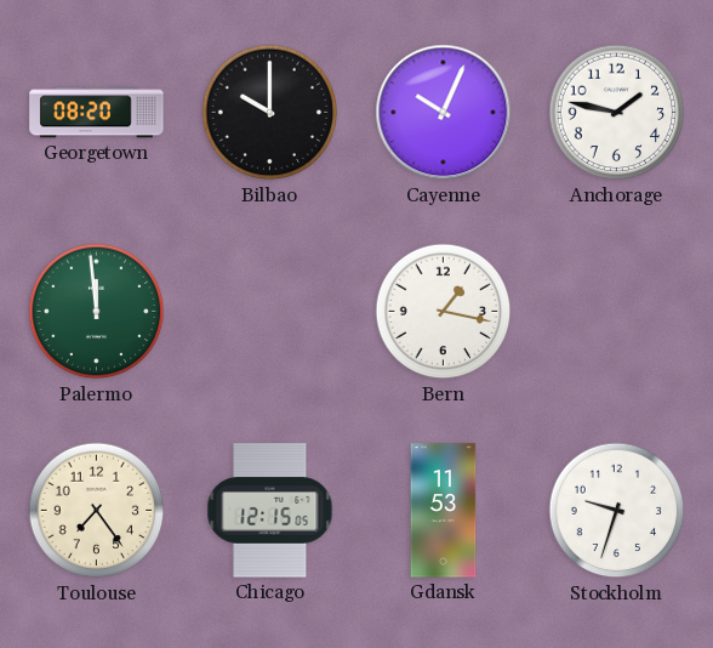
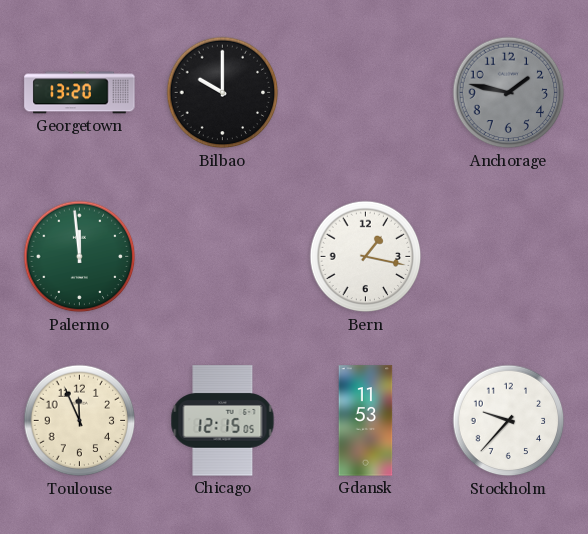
Georgetown: 08:20 -> 13:20
Cayenne: 10:04 -> none
Anchorage dial: white -> grey
Toulouse: 7:24 -> 11:56
Stockholm: 9:33 -> 9:37
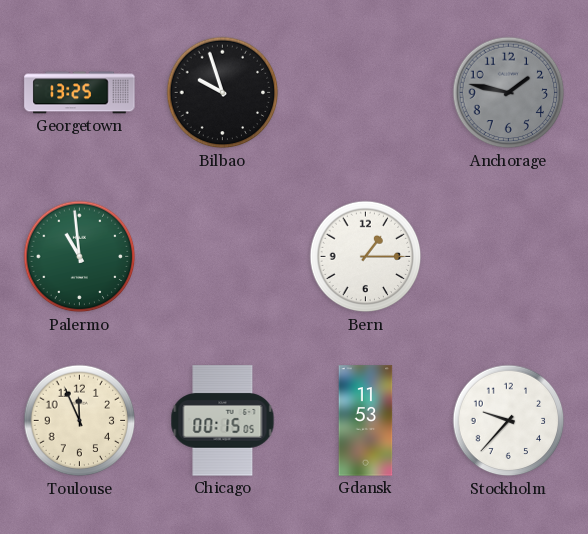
Georgetown: 13:20 -> 13:25
Bilbao: 10:00 -> 9:57
Palermo: 11:59 -> 10:59
Bern: 1:17 -> 1:15
Chicago: 12:15 -> 00:15
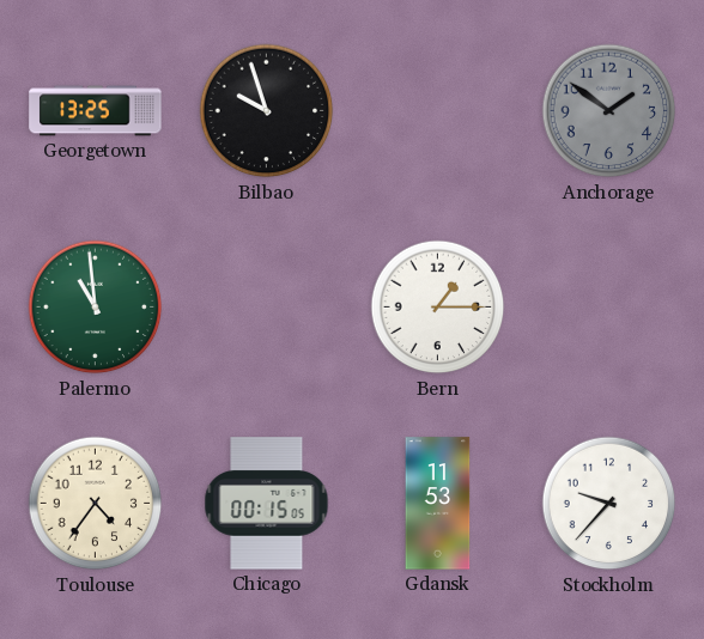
Anchorage: 1:47 -> 1:51
Toulouse: 11:56 -> 4:36
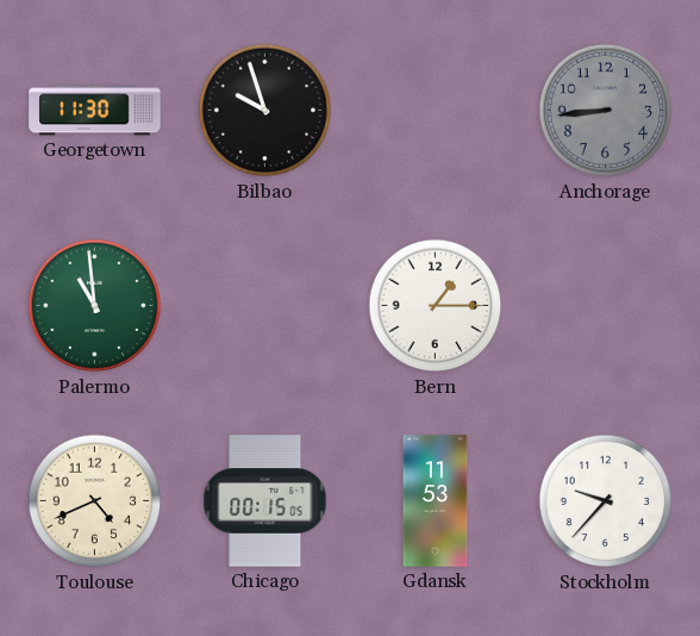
Georgetown: 13:25 -> 11:30
Anchorage: 1:51 -> 8:44
Toulouse: 4:36 -> 4:41
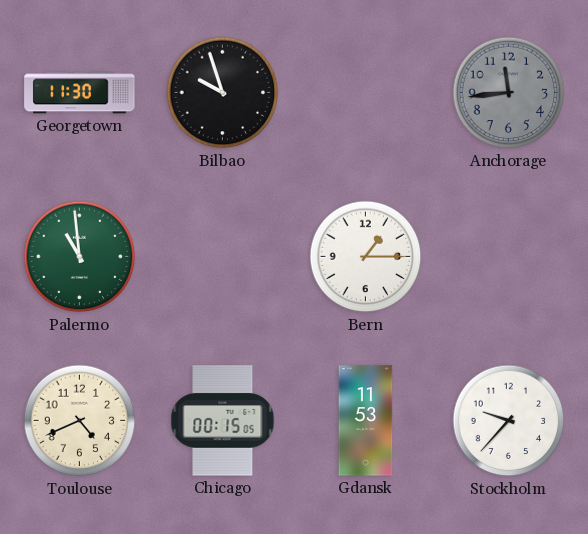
Anchorage: 8:44 -> 11:44
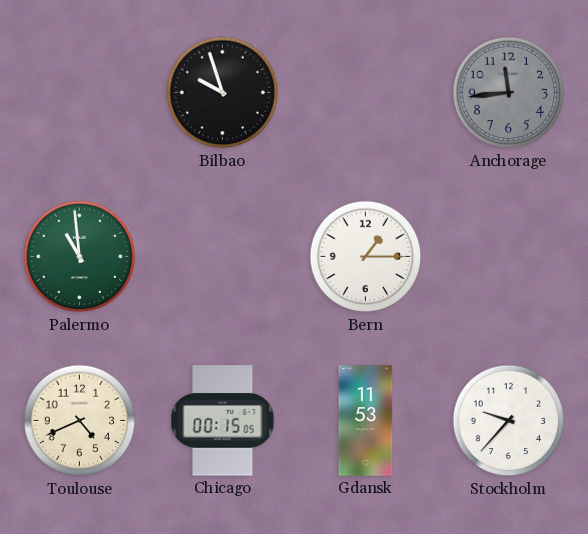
Georgetown: 11:30 -> none
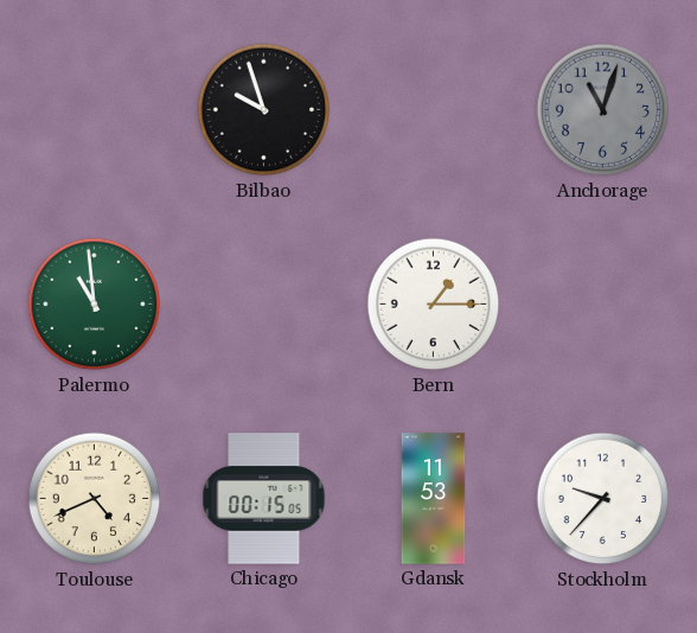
Anchorage: 11:44 -> 11:03
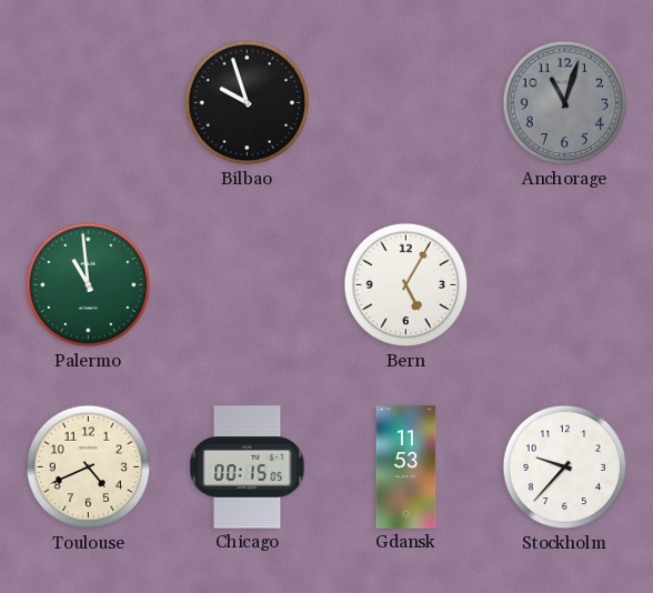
Bern: 1:15 -> 5:05
